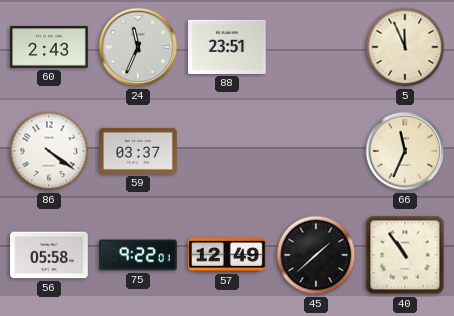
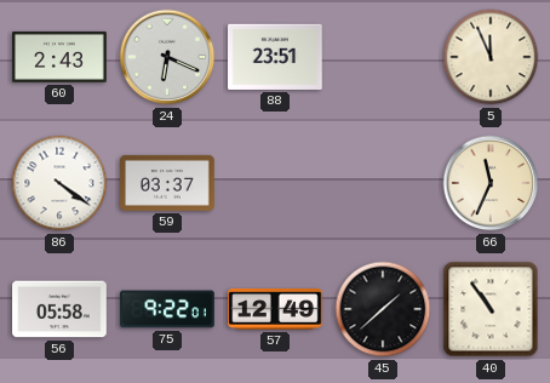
24: 11:34 -> 6:19
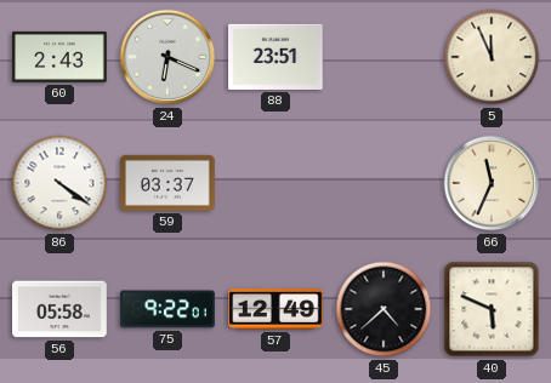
45: 1:38 -> 4:38
40: 10:54 -> 5:49
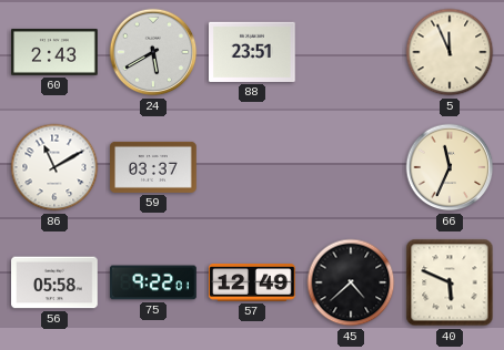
24: 6:19 -> 5:40
86: 4:21 -> 11:10
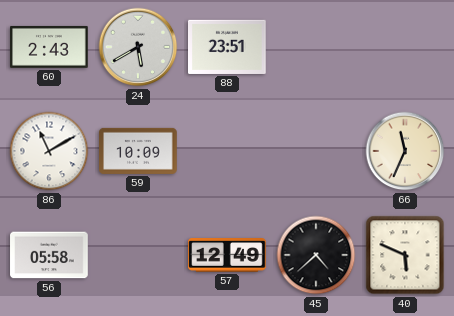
5: 11:56 -> none
59: 03:37 -> 10:09
75: 9:22 -> none
